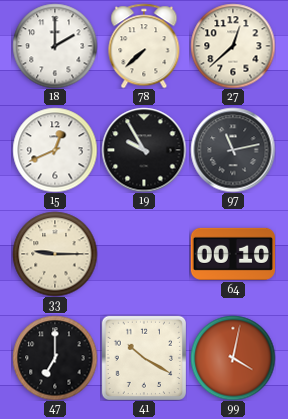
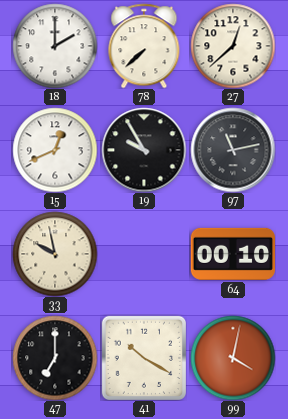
33: 9:15 -> 9:58
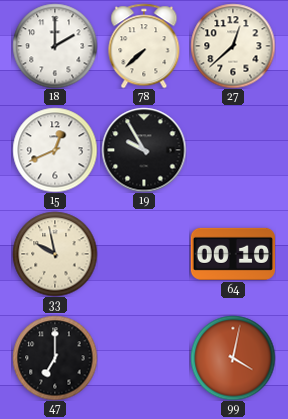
97: 11:13 -> none
41: 10:20 -> none
